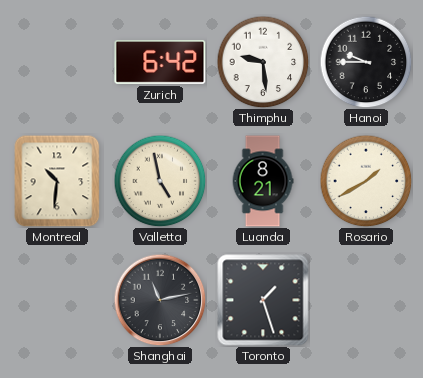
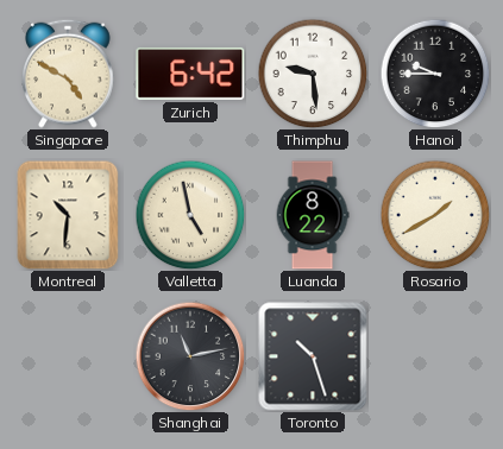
Singapore: none -> 4:50
Luanda: 8:21 -> 8:22
Toronto: 1:27 -> 10:27
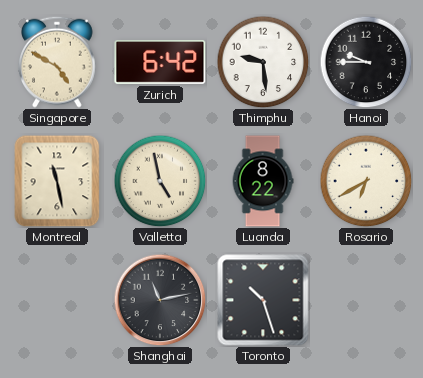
Montreal: 10:31 -> 11:28
Rosario: 1:40 -> 6:40
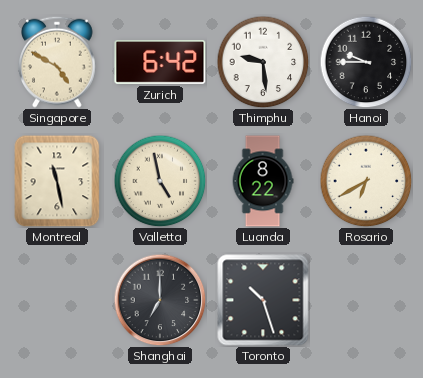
Shanghai: 11:13 -> 7:00
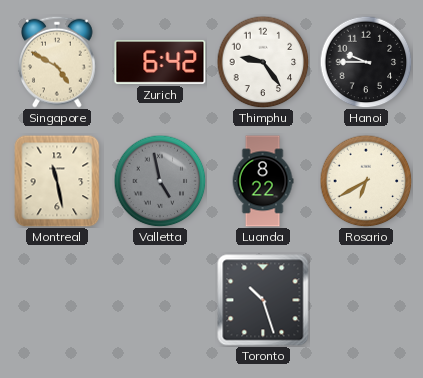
Thimphu: 9:29 -> 9:24
Valletta dial: cream -> grey
Shanghai: 7:00 -> none
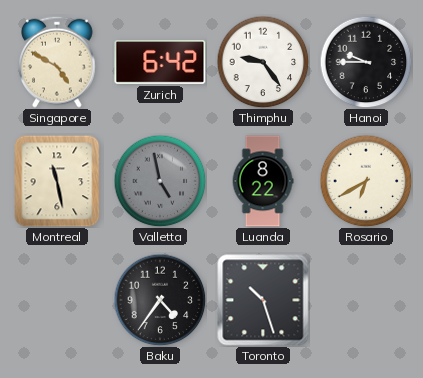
Baku: none -> 4:36
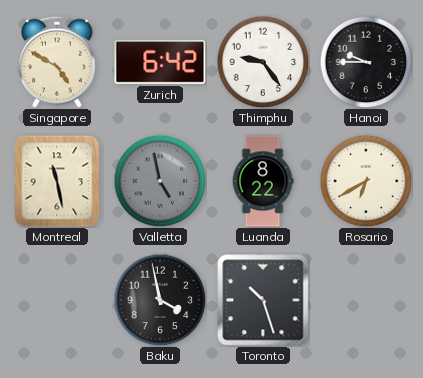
Baku: 4:36 -> 3:58
